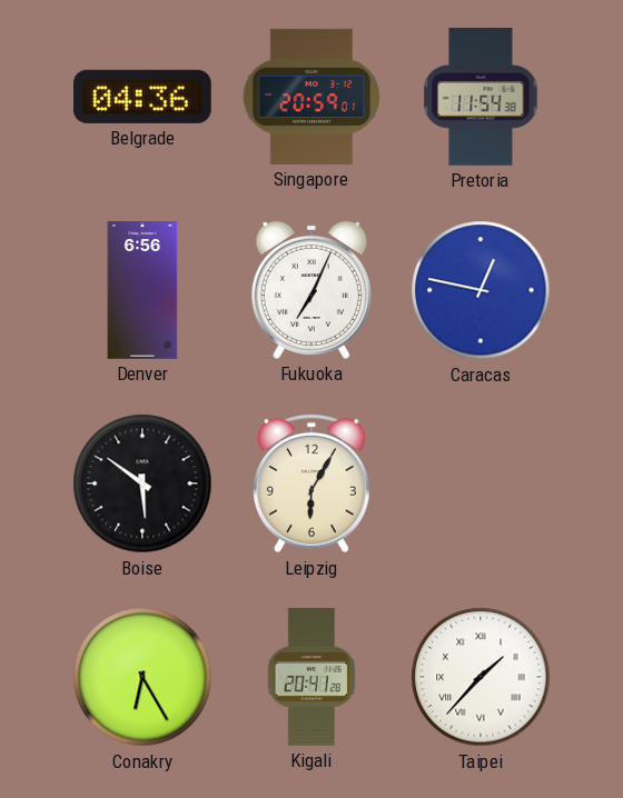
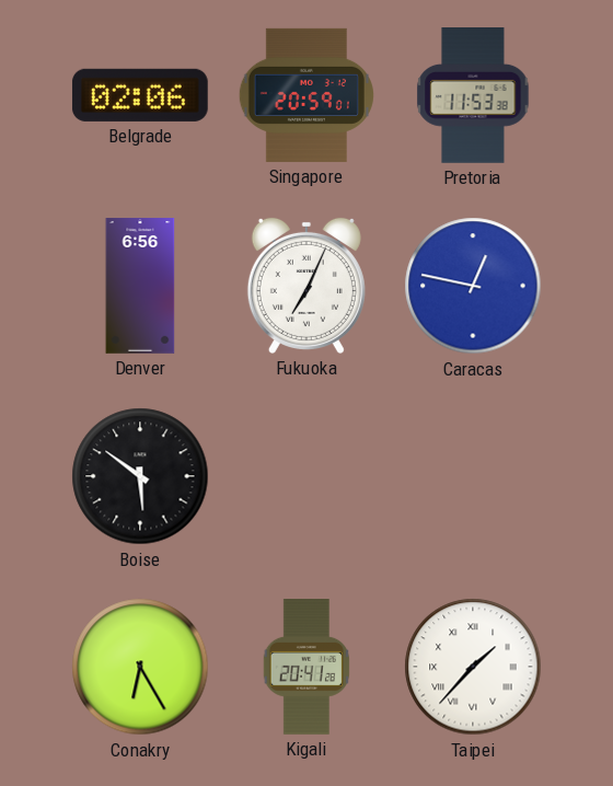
Belgrade: 04:36 -> 02:06
Pretoria: 11:54 -> 11:53
Leipzig: 6:05 -> none
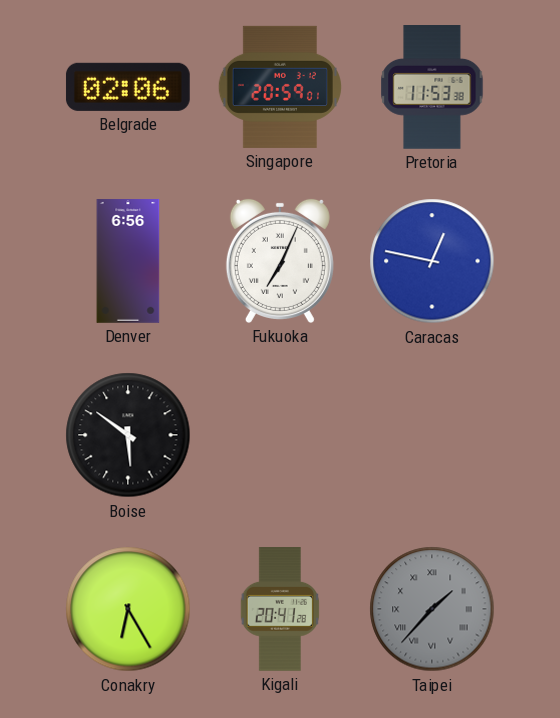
Taipei dial: white -> grey
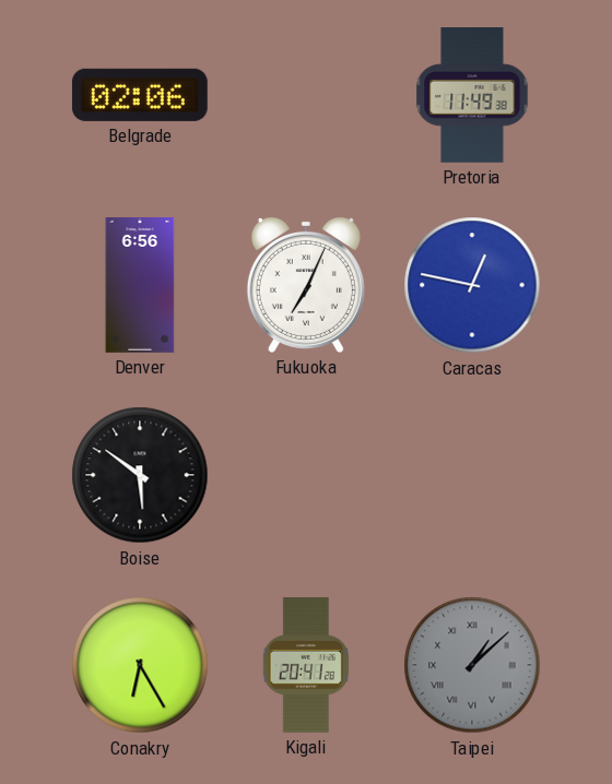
Singapore: 20:59 -> none
Pretoria: 11:53 -> 11:49
Taipei: 1:37 -> 1:08
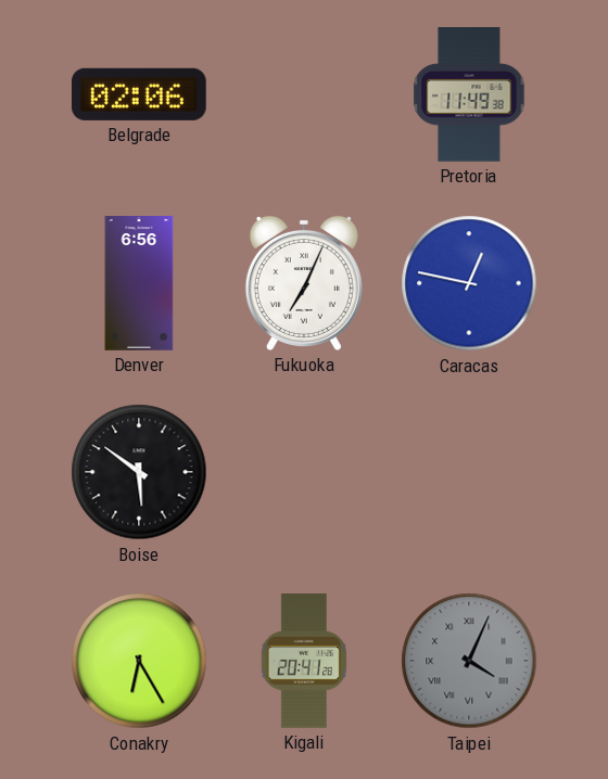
Taipei: 1:08 -> 4:04
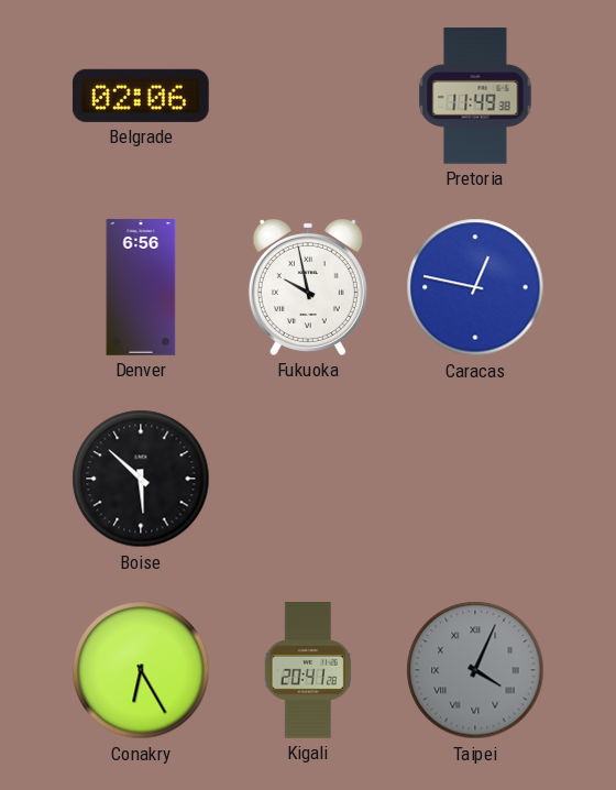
Fukuoka: 7:04 -> 9:58
Boise: 5:51 -> 5:52
